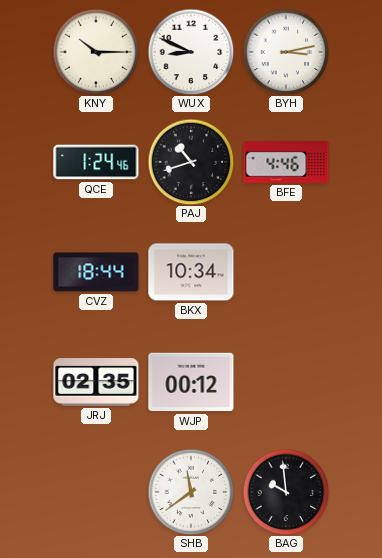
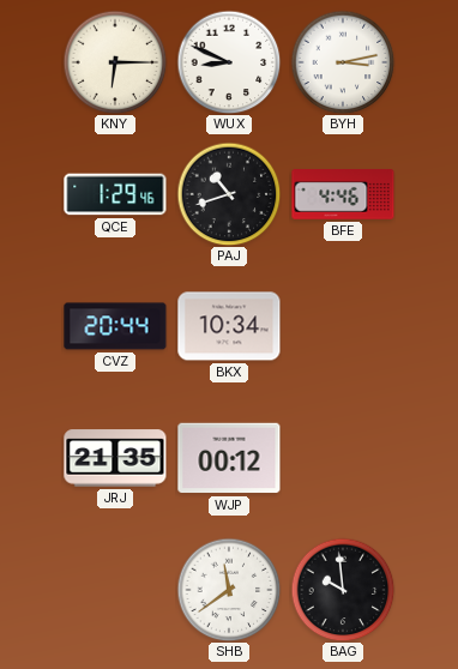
KNY: 10:15 -> 6:15
QCE: 1:24 -> 1:29
CVZ: 18:44 -> 20:44
JRJ: 02:35 -> 21:35
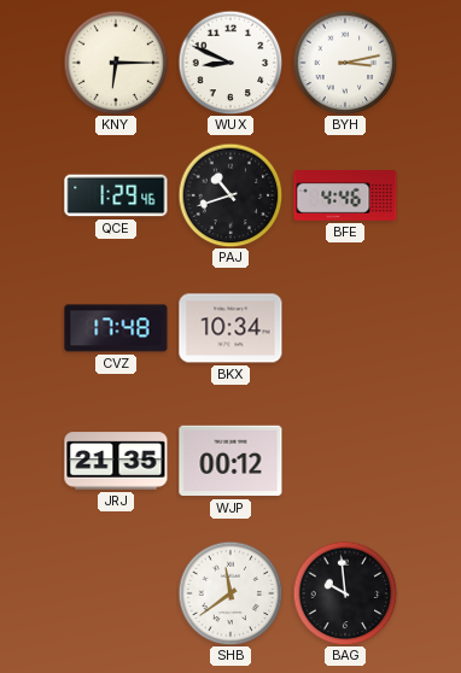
CVZ: 20:44 -> 17:48
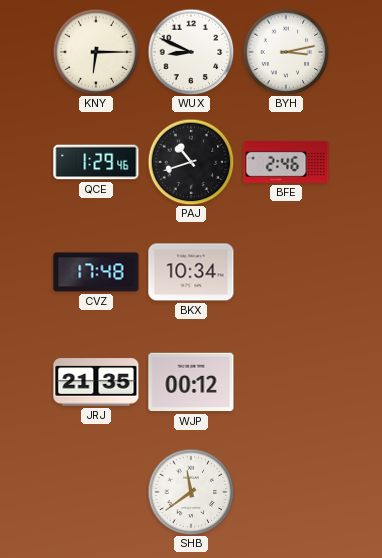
BFE: 4:46 -> 2:46
BAG: 9:59 -> none
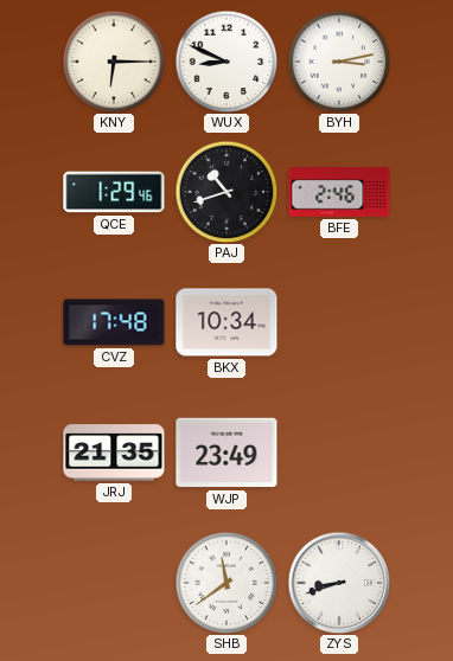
WJP: 00:12 -> 23:49
ZYS: none -> 8:42
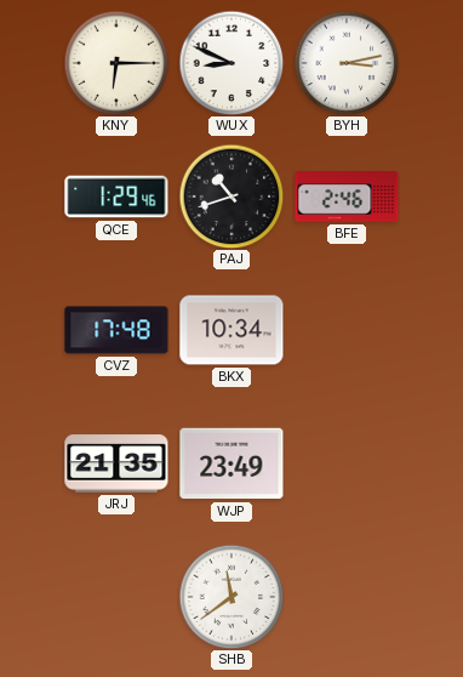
ZYS: 8:42 -> none
